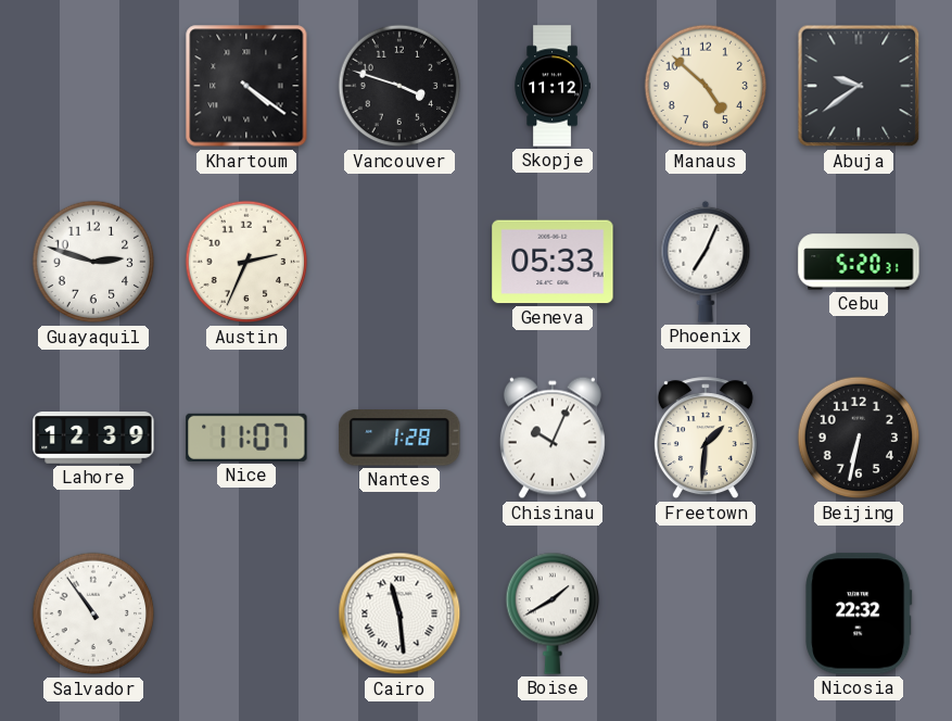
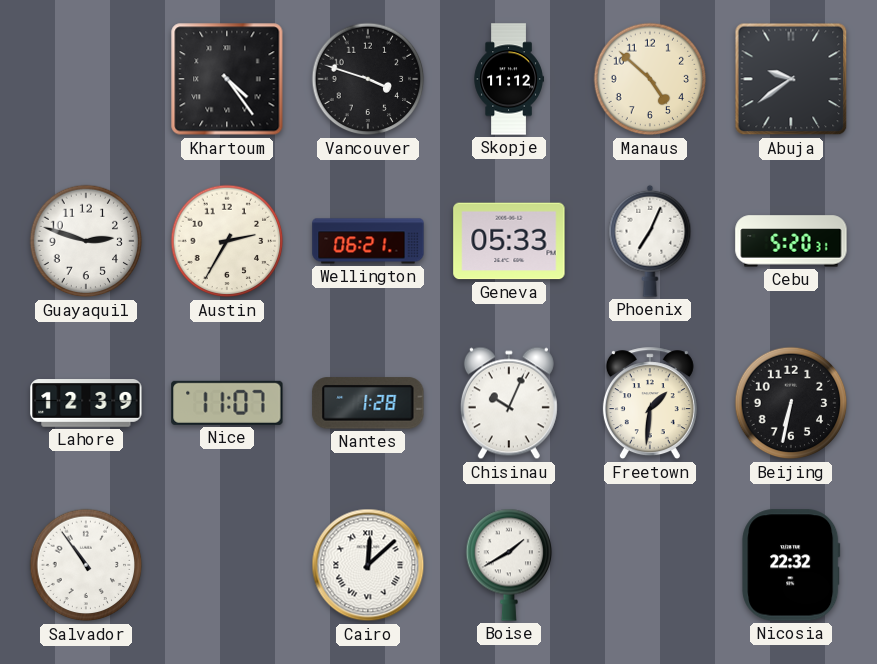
Khartoum: 4:21 -> 4:24
Austin: 2:34 -> 2:35
Wellington: none -> 06:21
Cairo: 11:29 -> 12:08
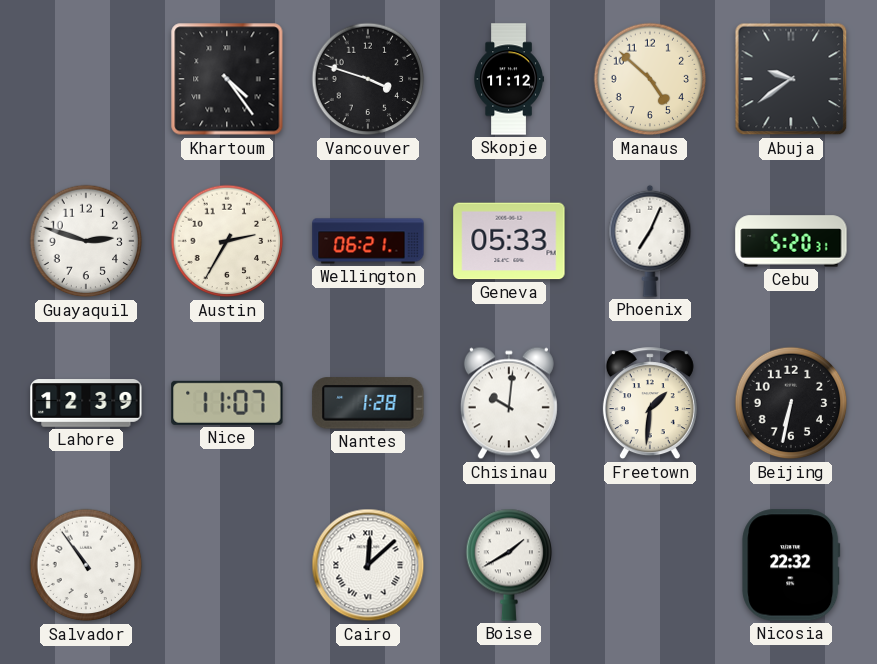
Chisinau: 10:04 -> 10:01
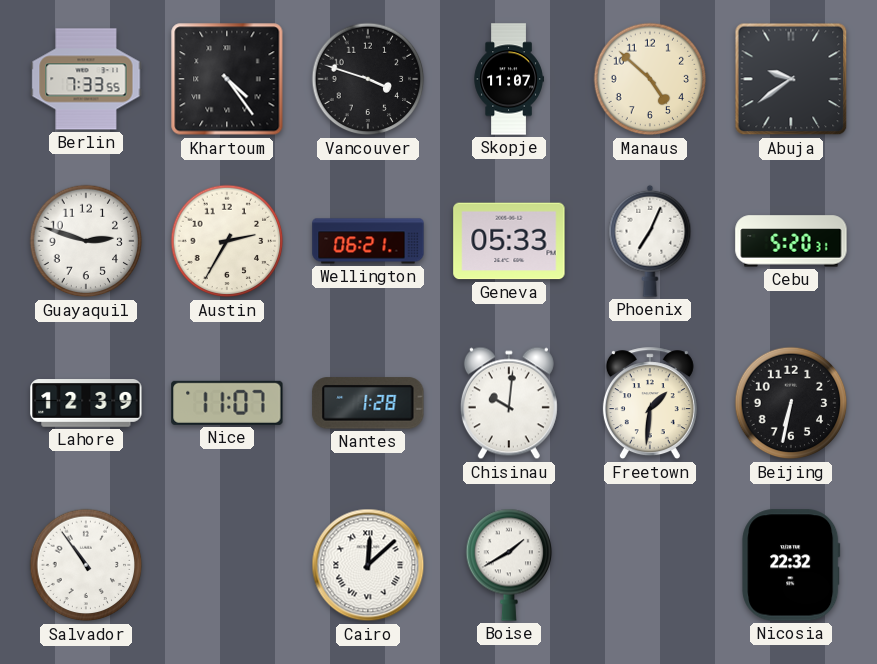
Berlin: none -> 7:33
Skopje: 11:12 -> 11:07
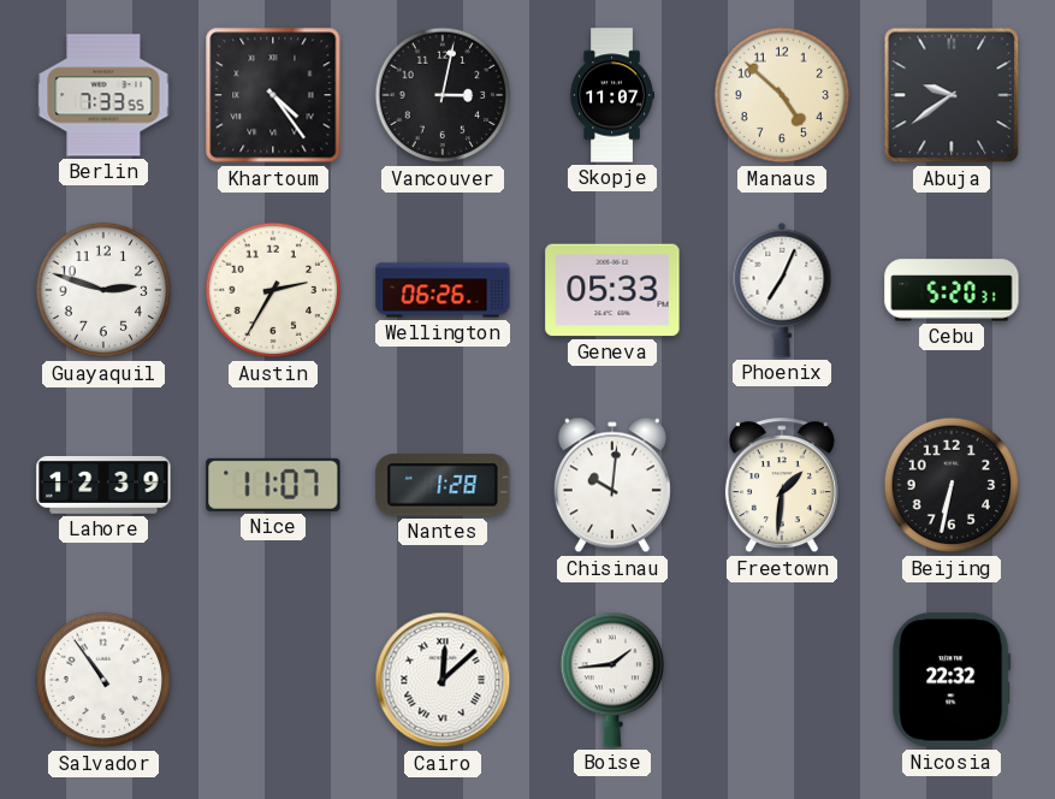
Vancouver: 3:48 -> 3:02
Wellington: 06:21 -> 06:26
Boise: 1:40 -> 1:44
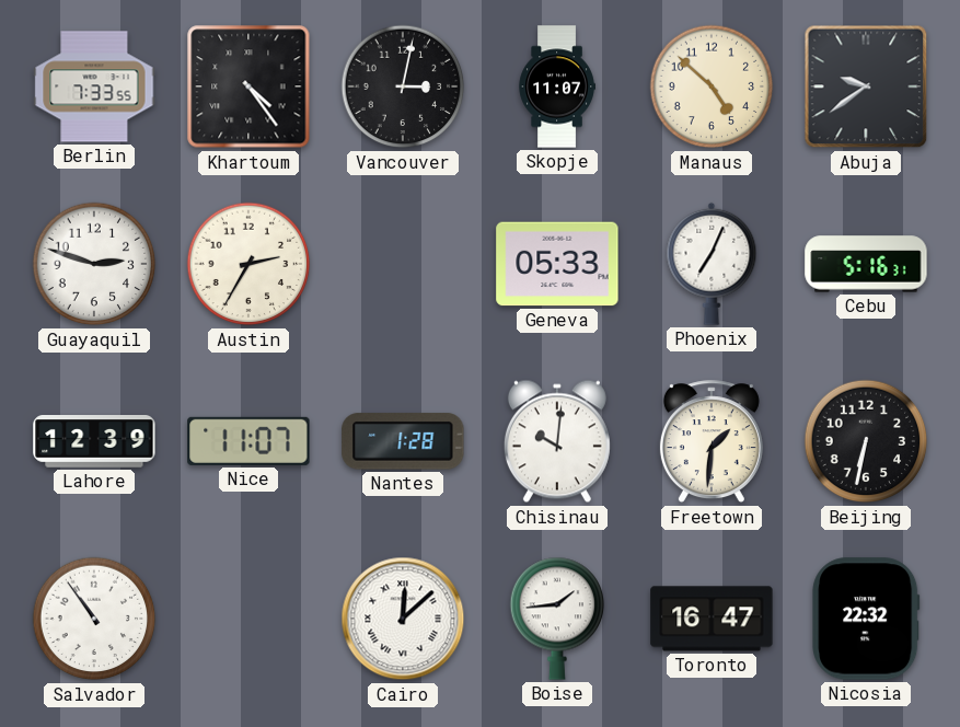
Wellington: 06:26 -> none
Cebu: 5:20 -> 5:16
Toronto: none -> 16:47
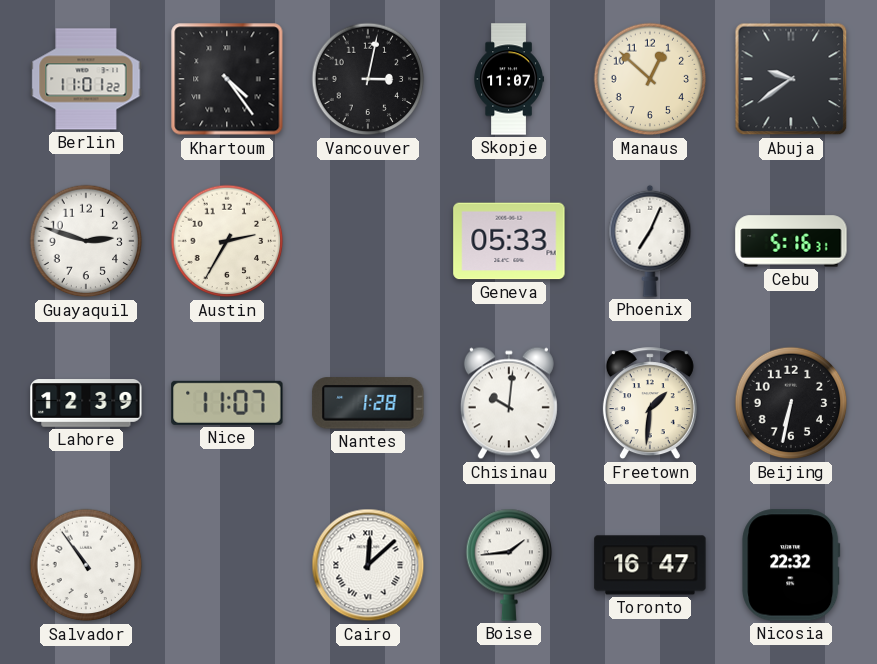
Berlin: 7:33 -> 11:01
Manaus: 4:52 -> 12:52
